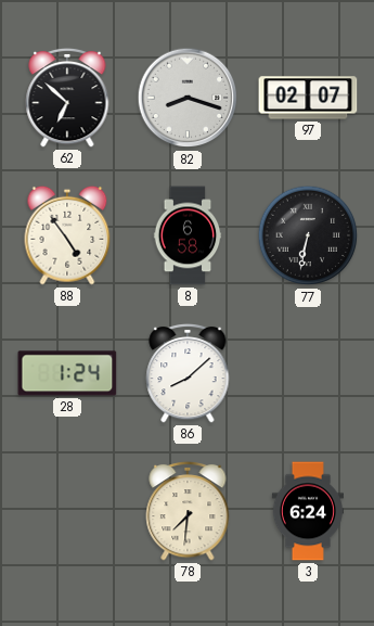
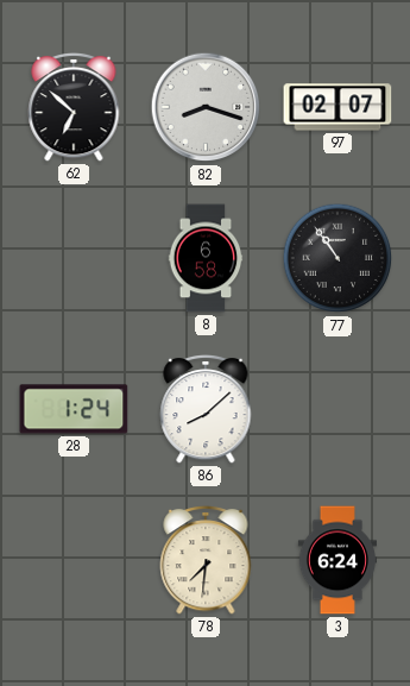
88: 4:54 -> none
77: 6:32 -> 10:54
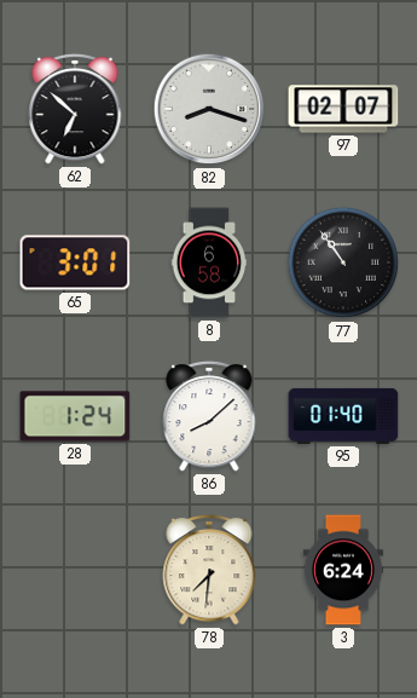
65: none -> 3:01
95: none -> 01:40
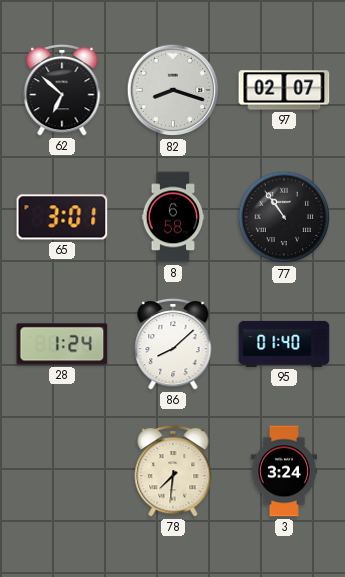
3: 6:24 -> 3:24
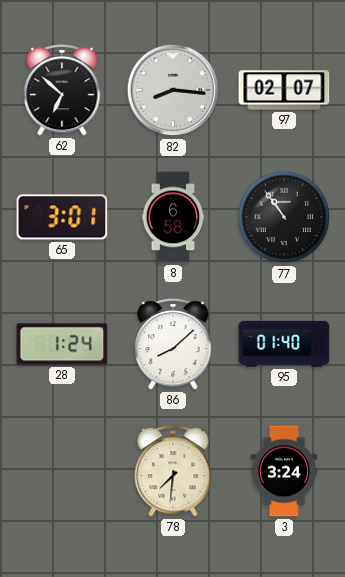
82: 8:18 -> 8:16
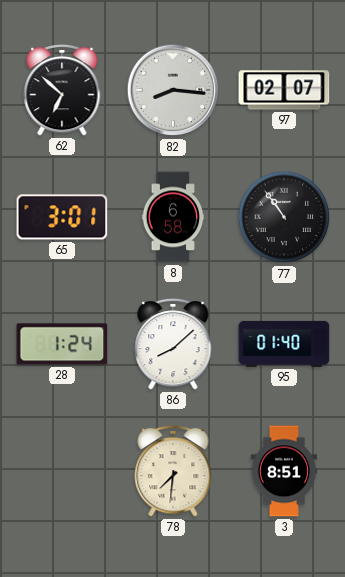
3: 3:24 -> 8:51
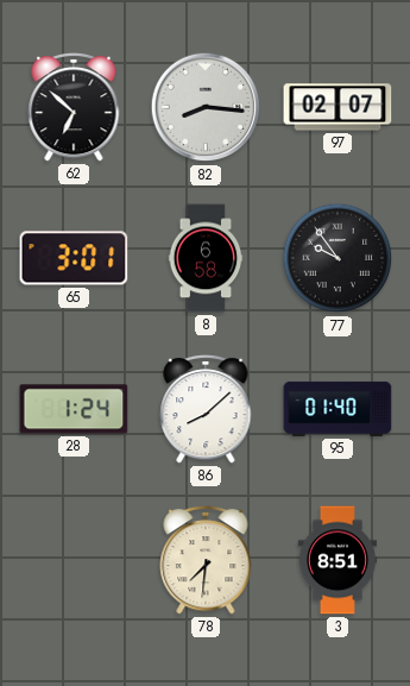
77: 10:54 -> 9:54
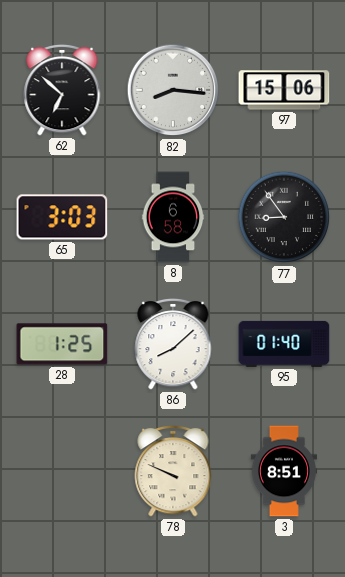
97: 02:07 -> 15:06
65: 3:01 -> 3:03
77: 9:54 -> 8:54
28: 1:24 -> 1:25
78: 7:31 -> 9:49
